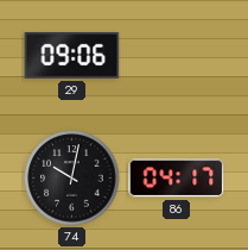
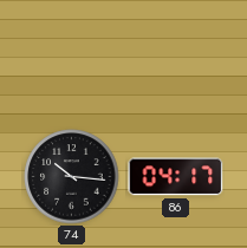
29: 09:06 -> none
74: 10:02 -> 10:16
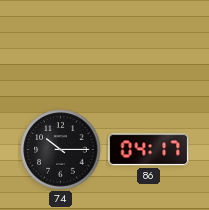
74: 10:16 -> 10:15
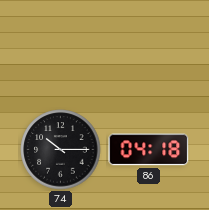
86: 04:17 -> 04:18
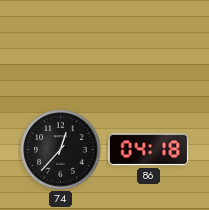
74: 10:15 -> 12:37
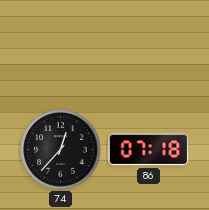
86: 04:18 -> 07:18
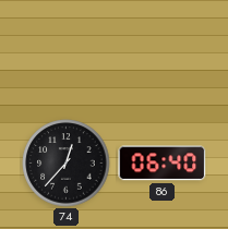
86: 07:18 -> 06:40
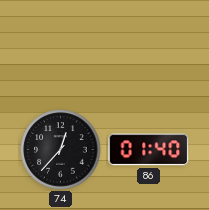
86: 06:40 -> 01:40
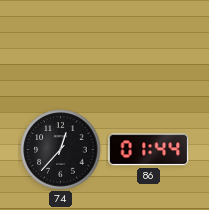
86: 01:40 -> 01:44
